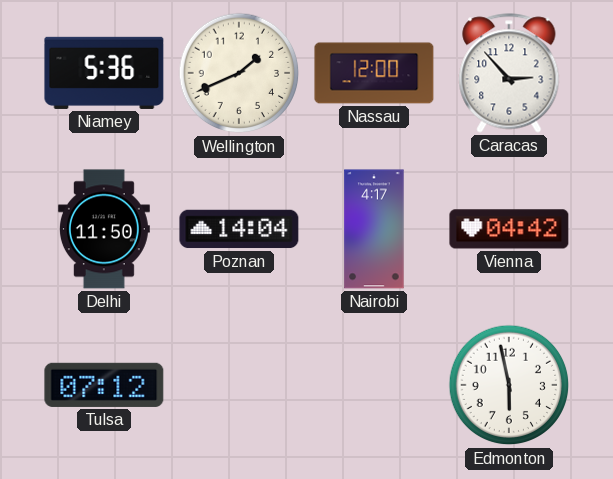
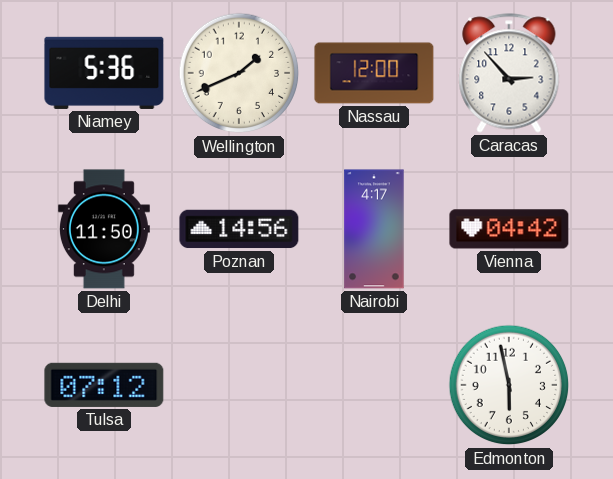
Poznan: 14:04 -> 14:56
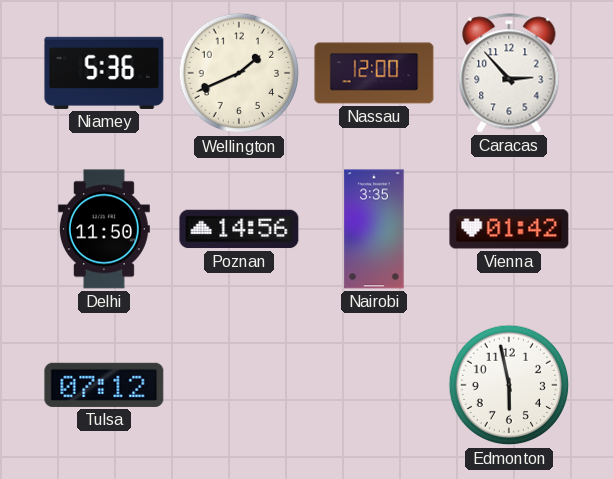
Nairobi: 4:17 -> 3:35
Vienna: 04:42 -> 01:42
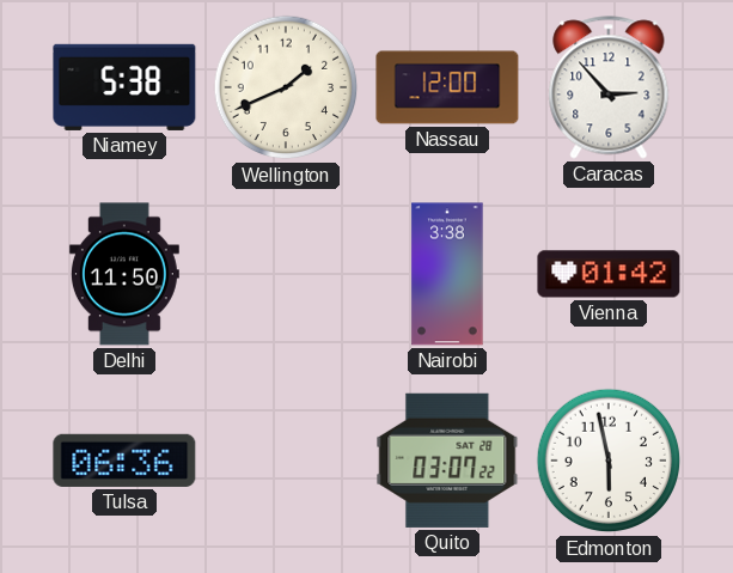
Niamey: 5:36 -> 5:38
Poznan: 14:56 -> none
Nairobi: 3:35 -> 3:38
Tulsa: 07:12 -> 06:36
Quito: none -> 03:07
